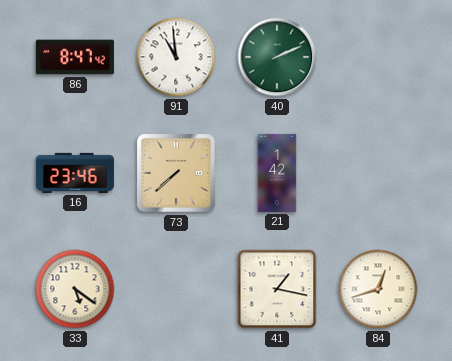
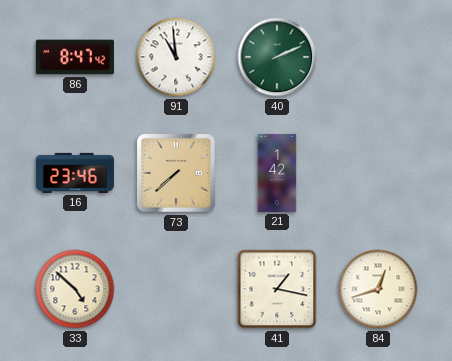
33: 5:21 -> 4:52
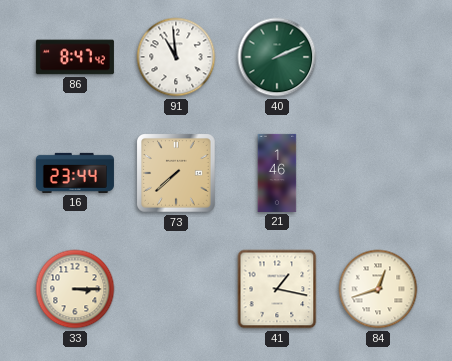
16: 23:46 -> 23:44
21: 1:42 -> 1:46
33: 4:52 -> 3:15
